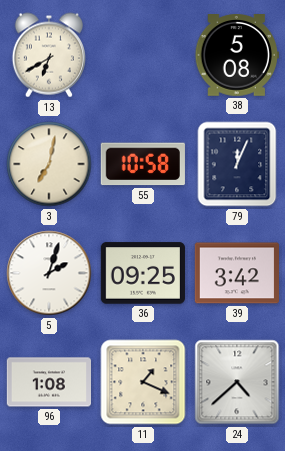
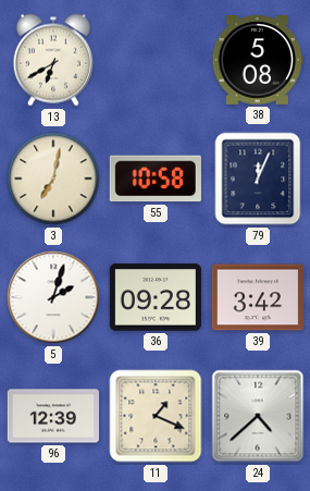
36: 09:25 -> 09:28
96: 1:08 -> 12:39
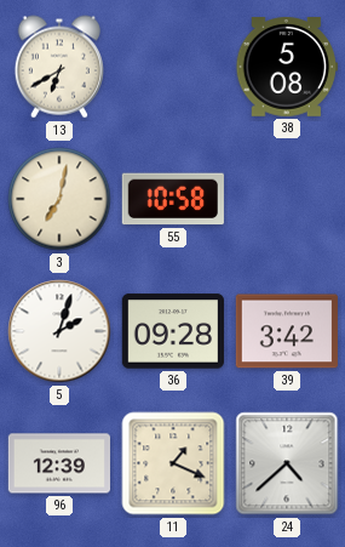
79: 12:04 -> none
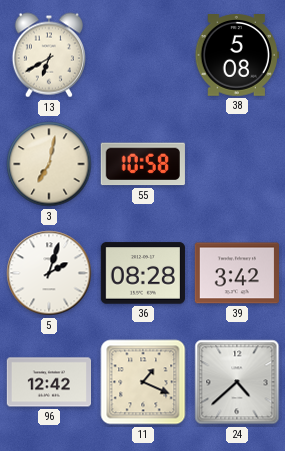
36: 09:28 -> 08:28
96: 12:39 -> 12:42
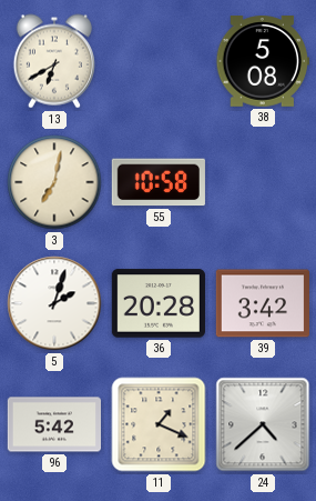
36: 08:28 -> 20:28
96: 12:42 -> 5:42
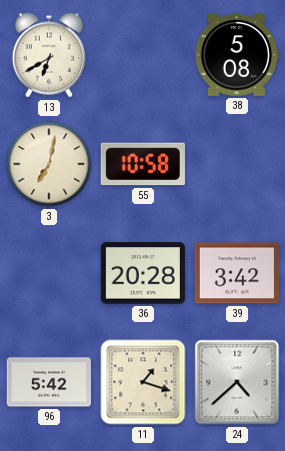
5: 2:03 -> none
11: 1:19 -> 1:18
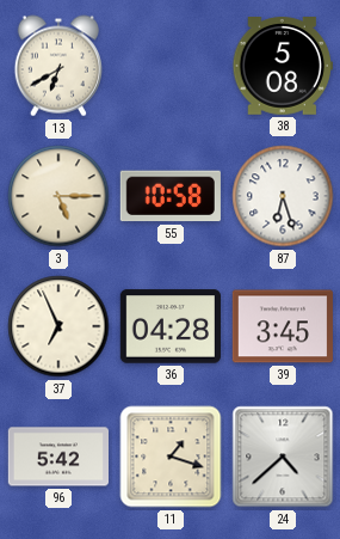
3: 7:02 -> 5:15
87: none -> 6:27
37: none -> 6:56
36: 20:28 -> 04:28
39: 3:42 -> 3:45
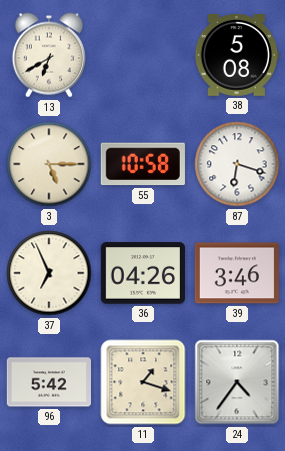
87: 6:27 -> 6:18
36: 04:28 -> 04:26
39: 3:45 -> 3:46
24: 4:38 -> 4:36
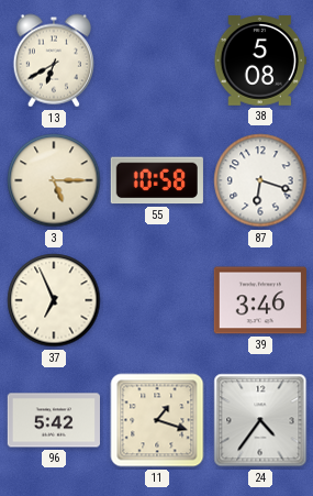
36: 04:26 -> none
